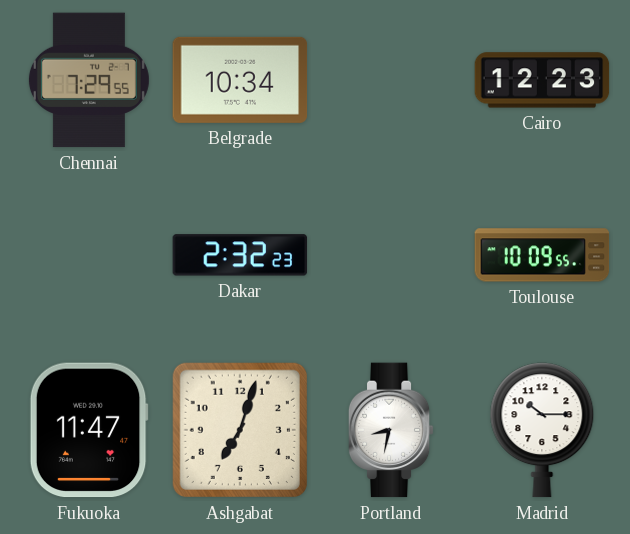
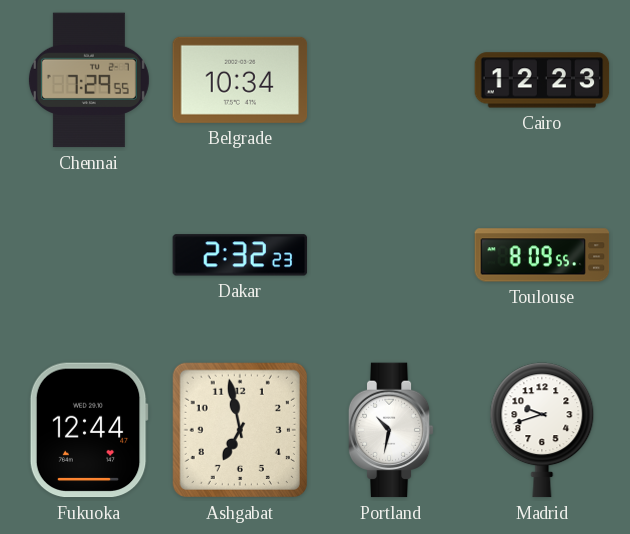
Toulouse: 10:09 -> 8:09
Fukuoka: 11:47 -> 12:44
Ashgabat: 7:03 -> 6:58
Portland: 8:32 -> 10:32
Madrid: 10:15 -> 9:42
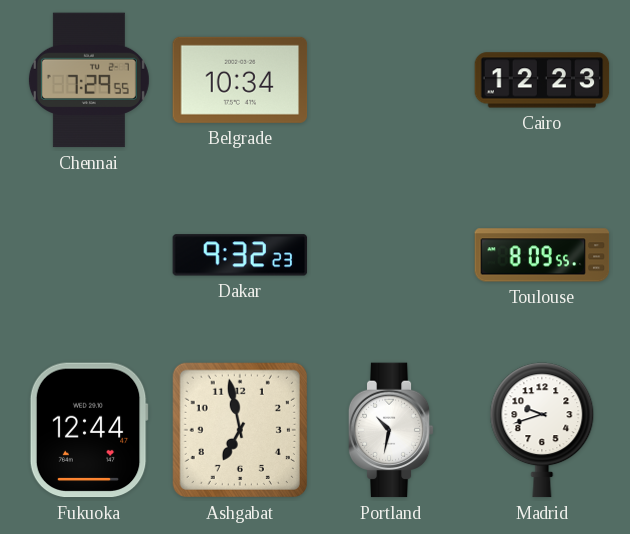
Dakar: 2:32 -> 9:32
